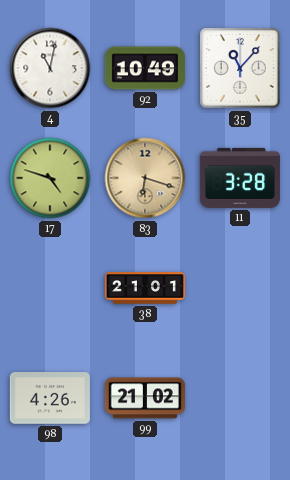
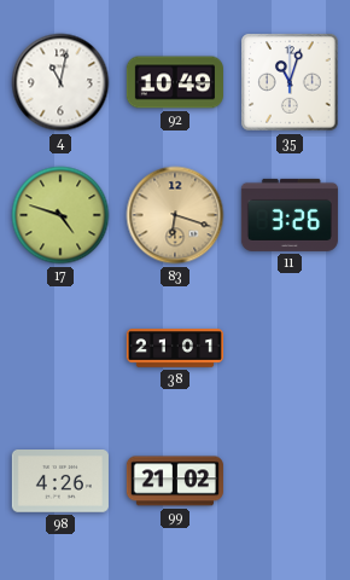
35: 11:07 -> 11:03
11: 3:28 -> 3:26
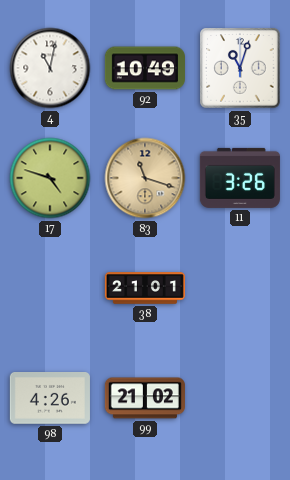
83: 6:18 -> 11:18
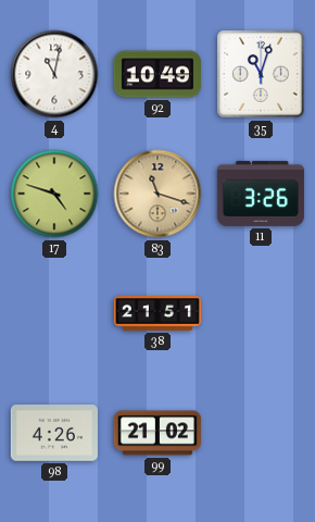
38: 21:01 -> 21:51
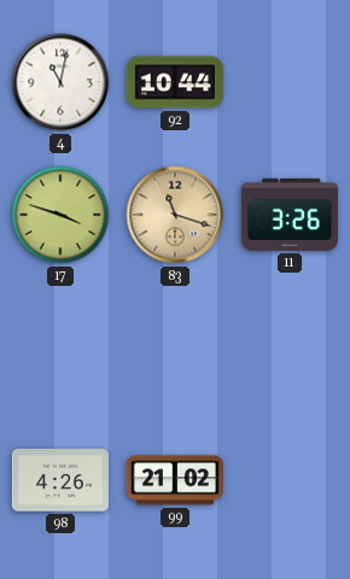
92: 10:49 -> 10:44
35: 11:03 -> none
17: 4:48 -> 3:48
38: 21:51 -> none
